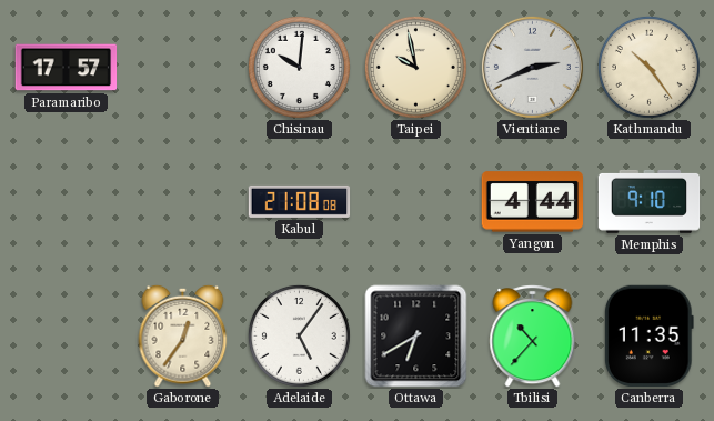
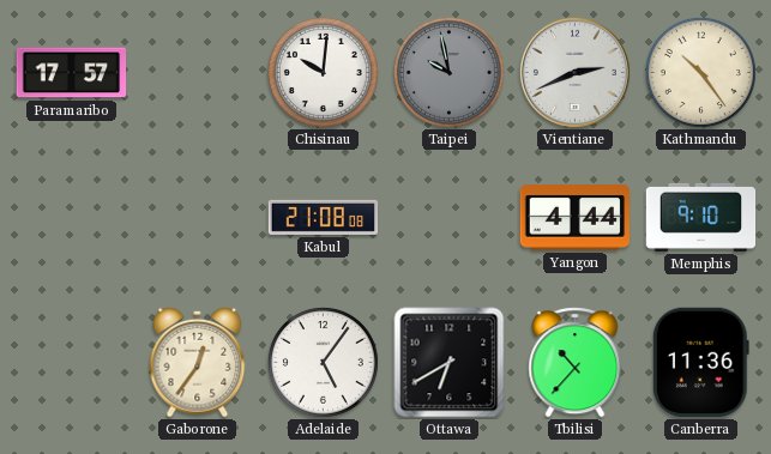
Taipei dial: cream -> grey
Canberra: 11:35 -> 11:36
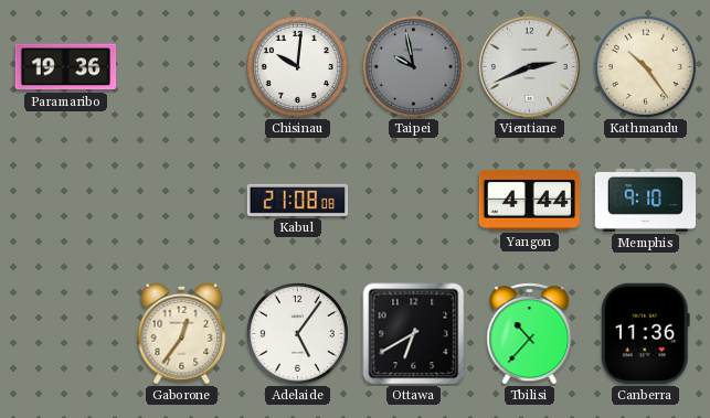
Paramaribo: 17:57 -> 19:36
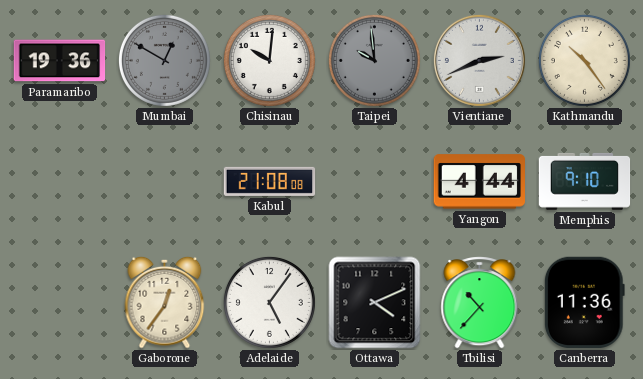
Mumbai: none -> 12:50
Taipei: 9:58 -> 9:59
Ottawa: 6:40 -> 4:11
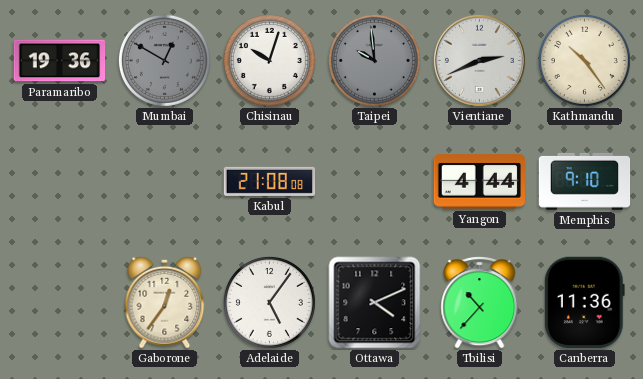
Chisinau: 10:01 -> 10:03
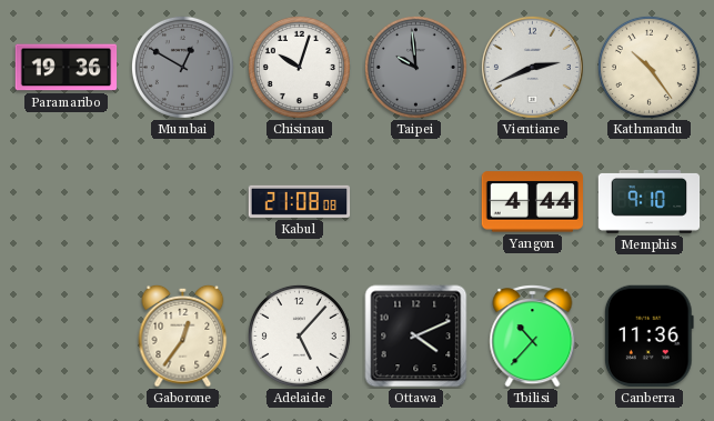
Adelaide: 5:06 -> 5:07
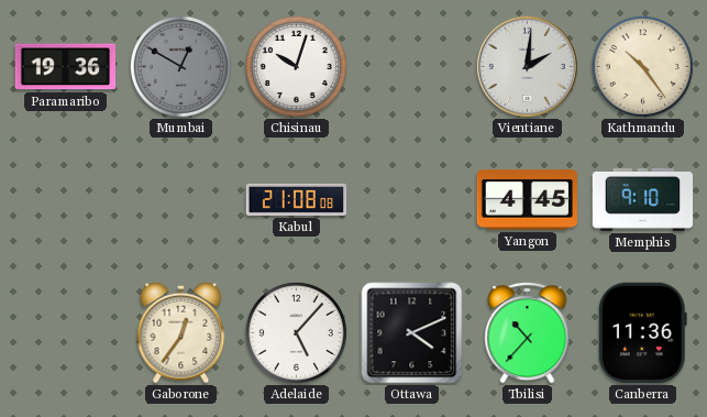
Taipei: 9:59 -> none
Vientiane: 2:41 -> 2:01
Yangon: 4:44 -> 4:45
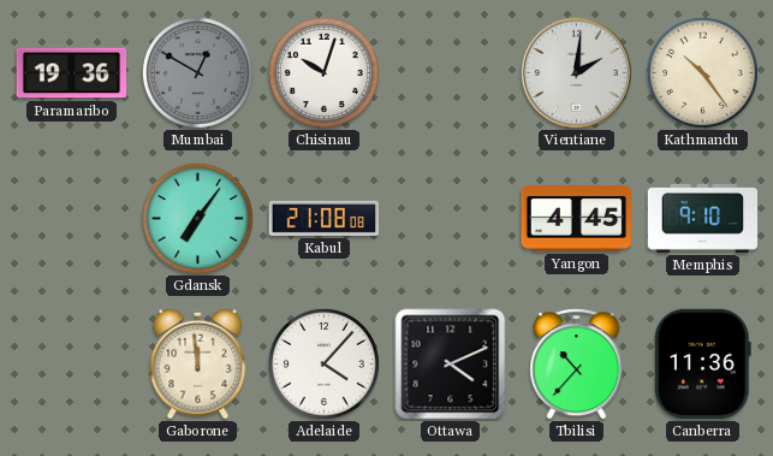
Gdansk: none -> 7:06
Gaborone: 12:36 -> 11:59
Adelaide: 5:07 -> 4:07
